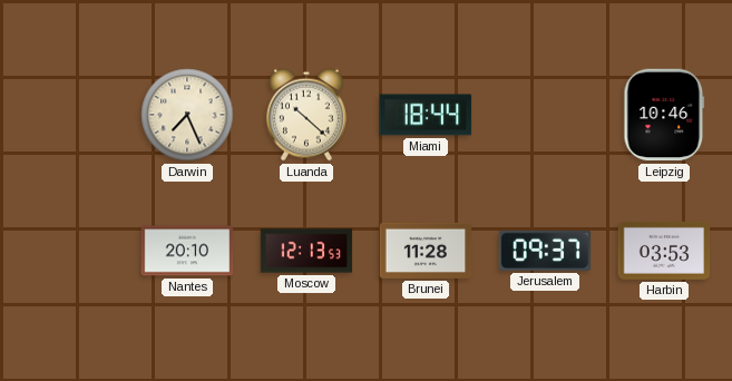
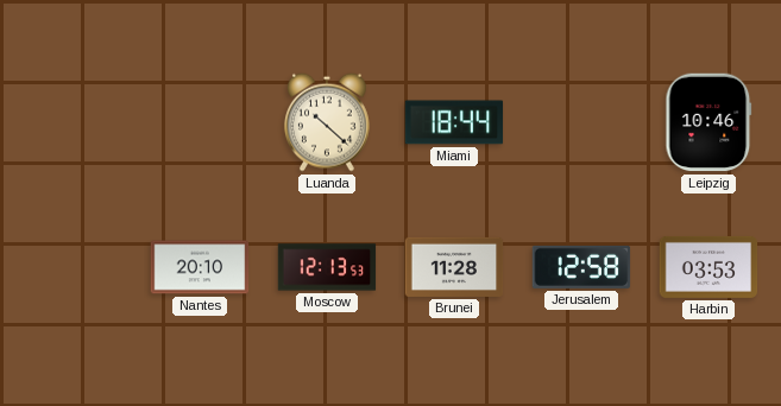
Darwin: 7:26 -> none
Jerusalem: 09:37 -> 12:58
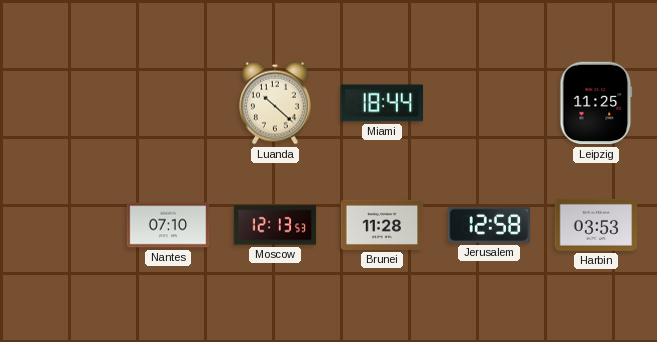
Leipzig: 10:46 -> 11:25
Nantes: 20:10 -> 07:10
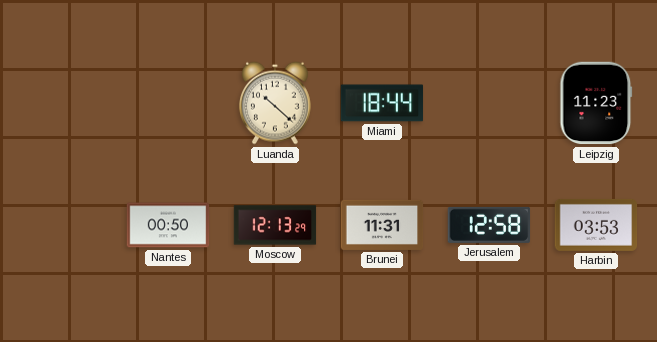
Leipzig: 11:25 -> 11:23
Nantes: 07:10 -> 00:50
Moscow: 12:13:53 -> 12:13:29
Brunei: 11:28 -> 11:31
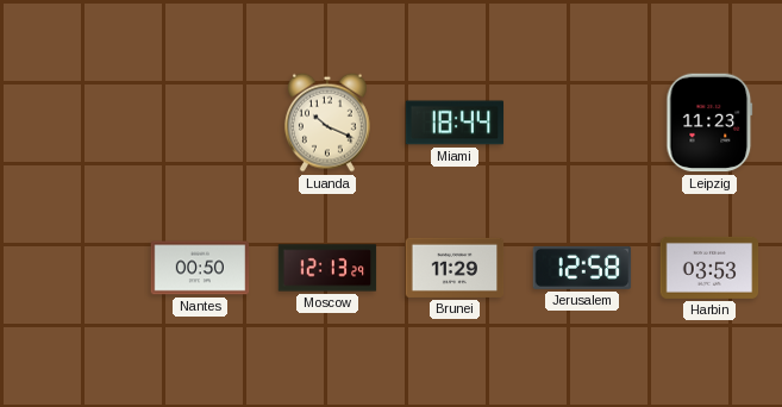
Luanda: 10:22 -> 10:19
Brunei: 11:31 -> 11:29
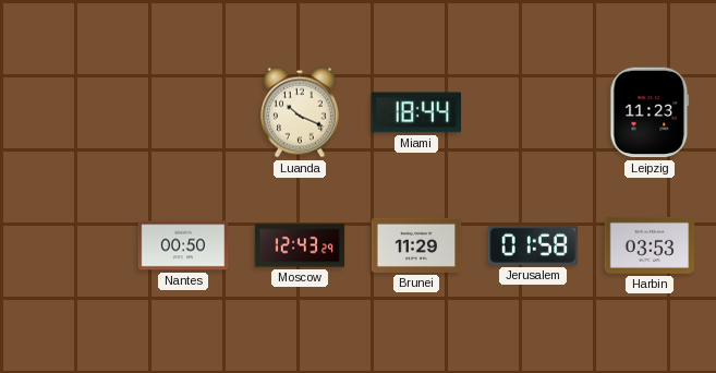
Moscow: 12:13 -> 12:43
Jerusalem: 12:58 -> 01:58
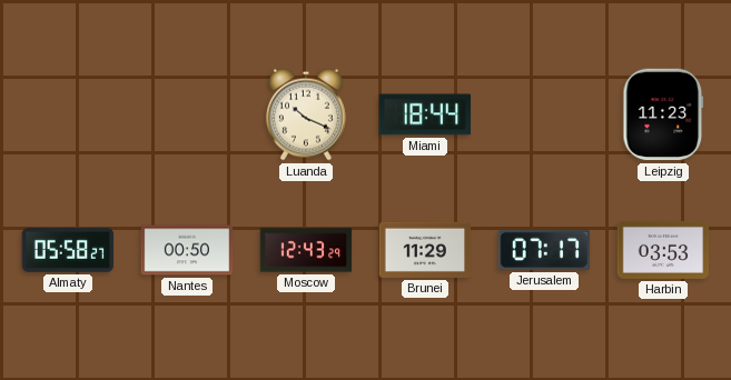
Almaty: none -> 05:58
Jerusalem: 01:58 -> 07:17
